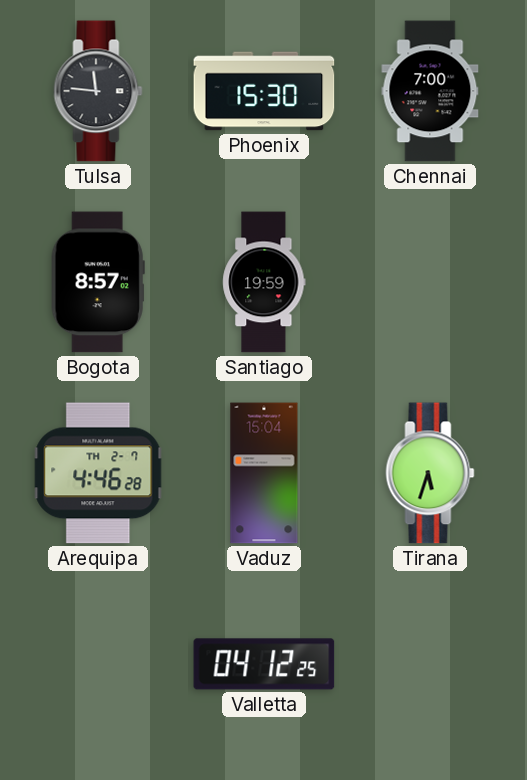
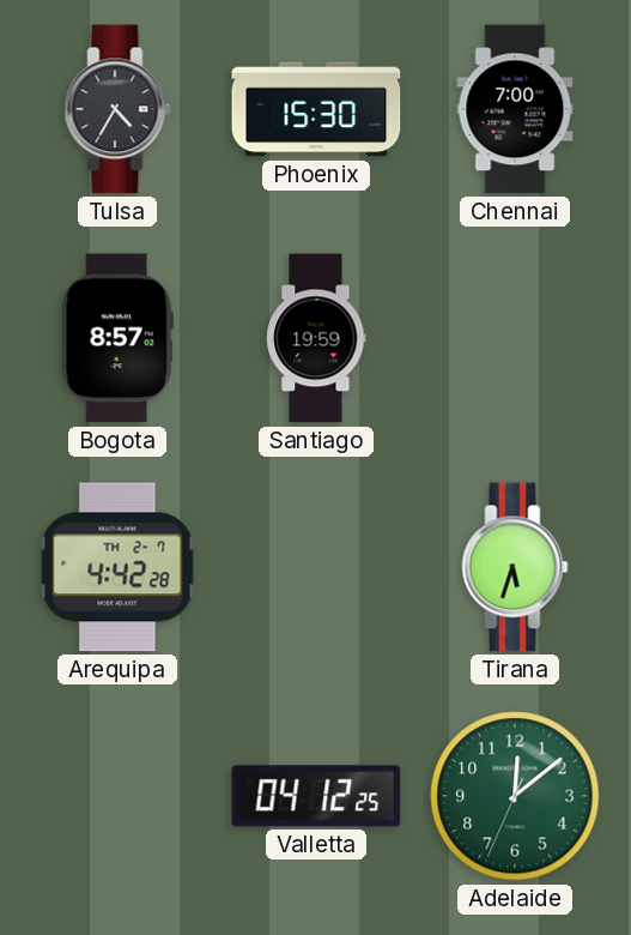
Tulsa: 11:46 -> 4:35
Arequipa: 4:46 -> 4:42
Vaduz: 15:04 -> none
Adelaide: none -> 12:08
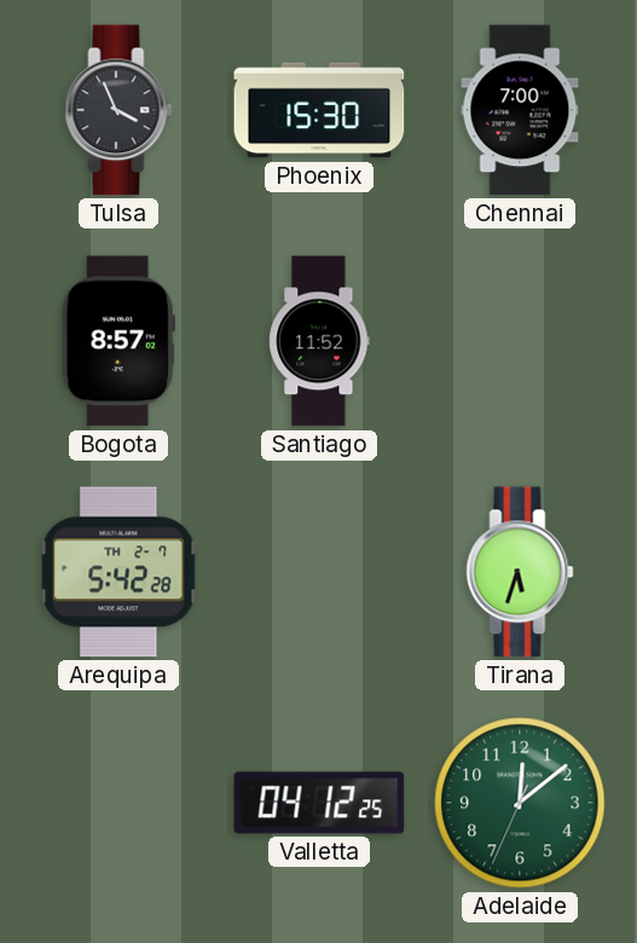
Tulsa: 4:35 -> 3:56
Santiago: 19:59 -> 11:52
Arequipa: 4:42 -> 5:42
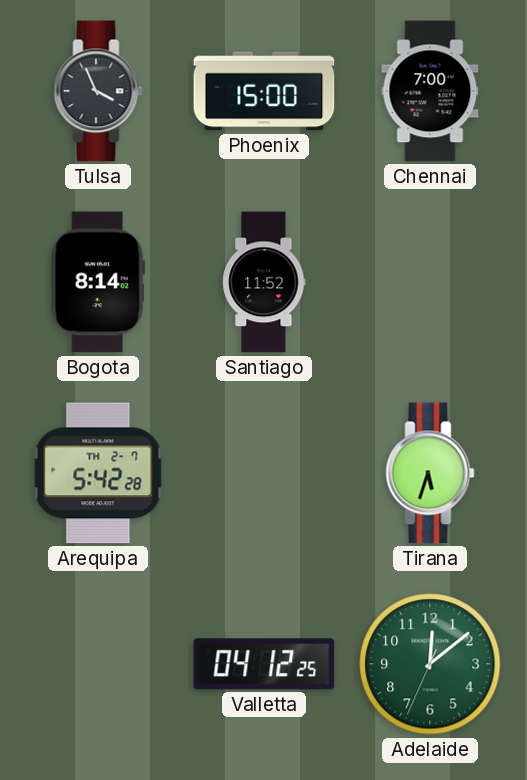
Phoenix: 15:30 -> 15:00
Bogota: 8:57 -> 8:14
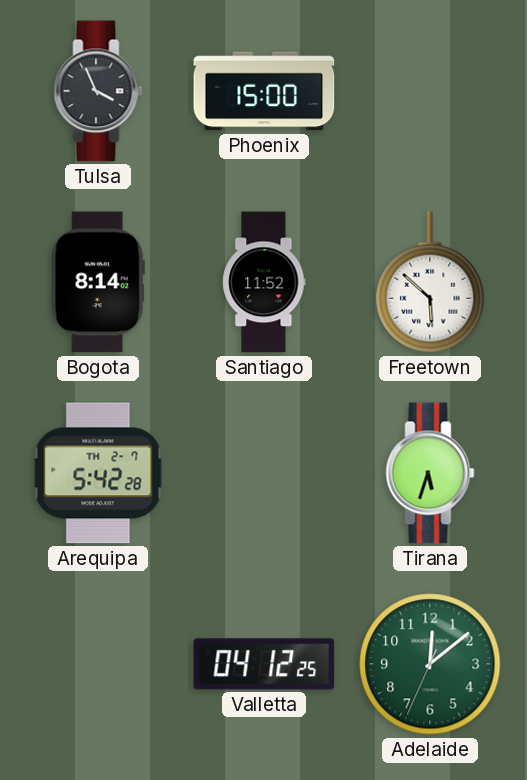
Chennai: 7:00 -> none
Freetown: none -> 5:52
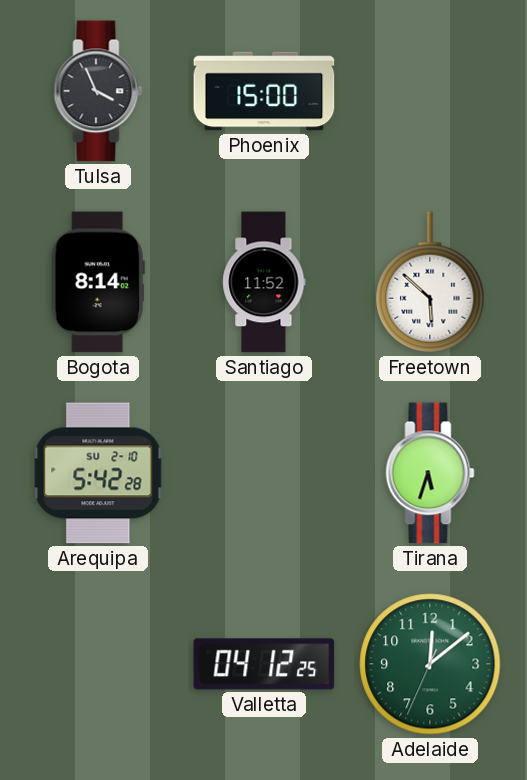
Arequipa date: TH 2-7 -> SU 2-10
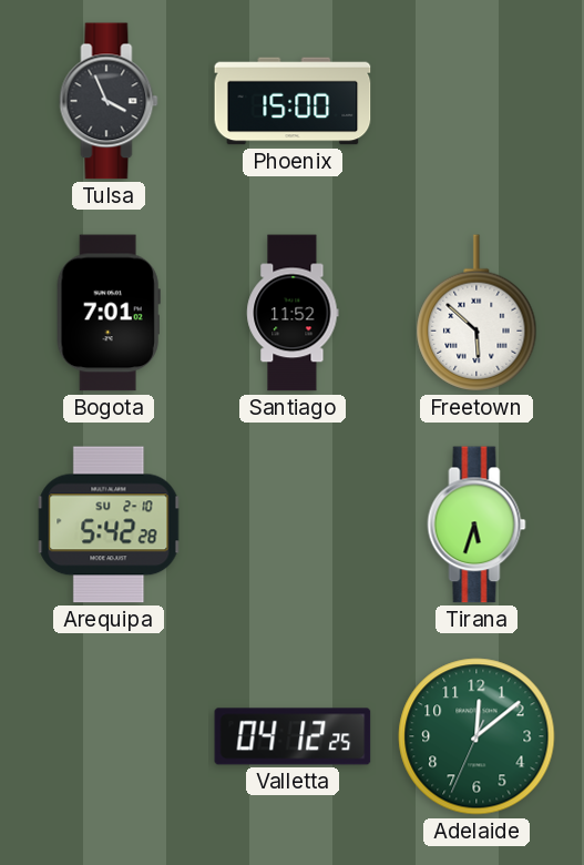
Bogota: 8:14 -> 7:01
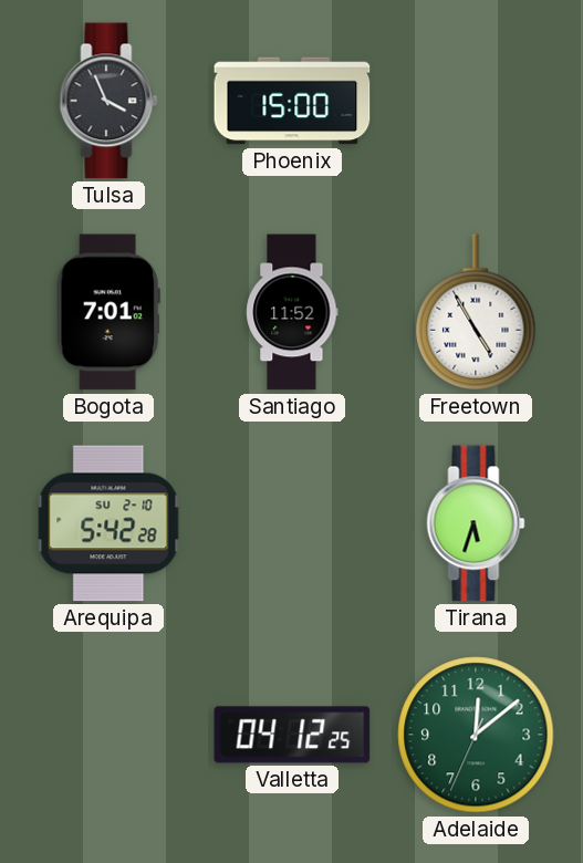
Freetown: 5:52 -> 4:55
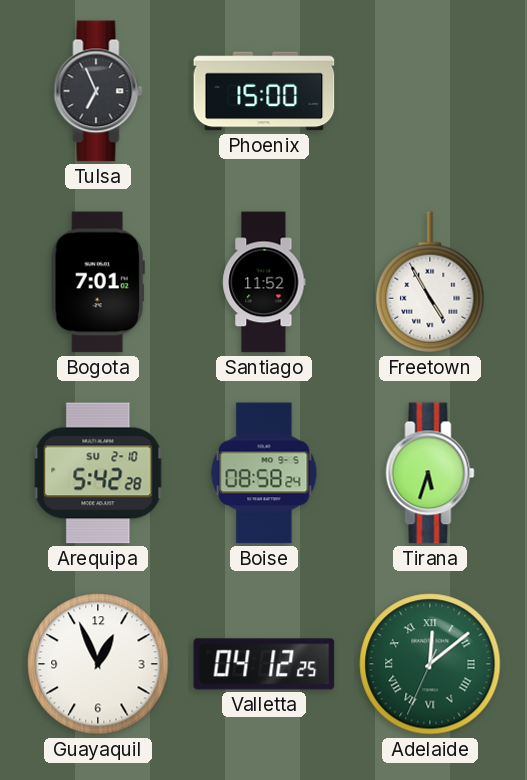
Tulsa: 3:56 -> 6:56
Boise: none -> 08:58
Guayaquil: none -> 12:56
Adelaide numerals: Arabic -> Roman
